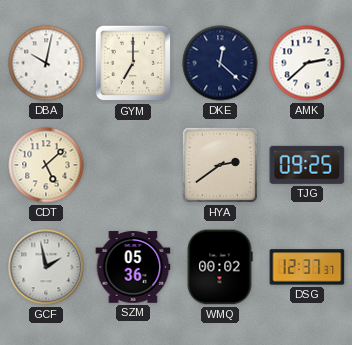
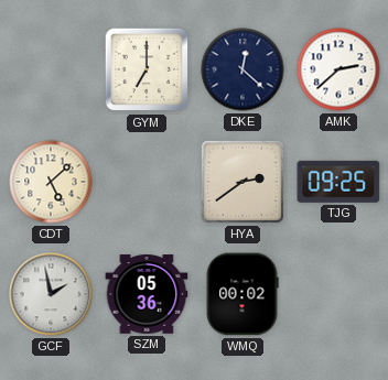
DBA: 10:02 -> none
DSG: 12:37 -> none
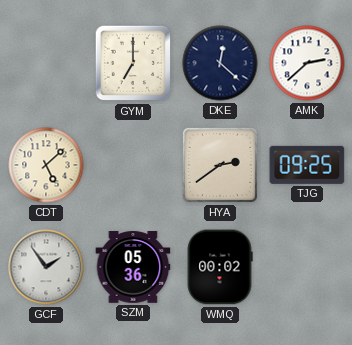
GCF: 1:58 -> 1:54
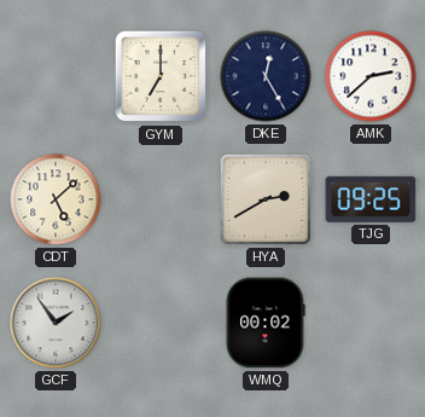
DKE: 12:22 -> 12:25
HYA: 2:39 -> 2:40
SZM: 05:36 -> none
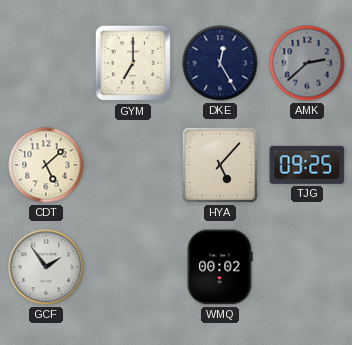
AMK dial: white -> grey
HYA: 2:40 -> 5:07
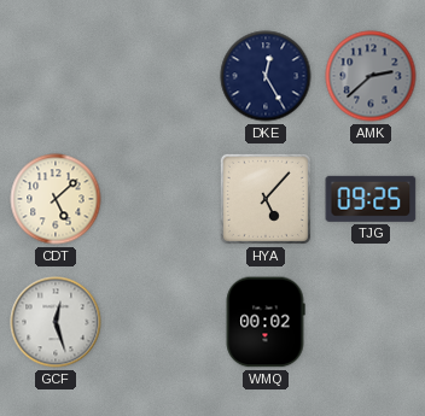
GYM: 7:00 -> none
GCF: 1:54 -> 12:27
